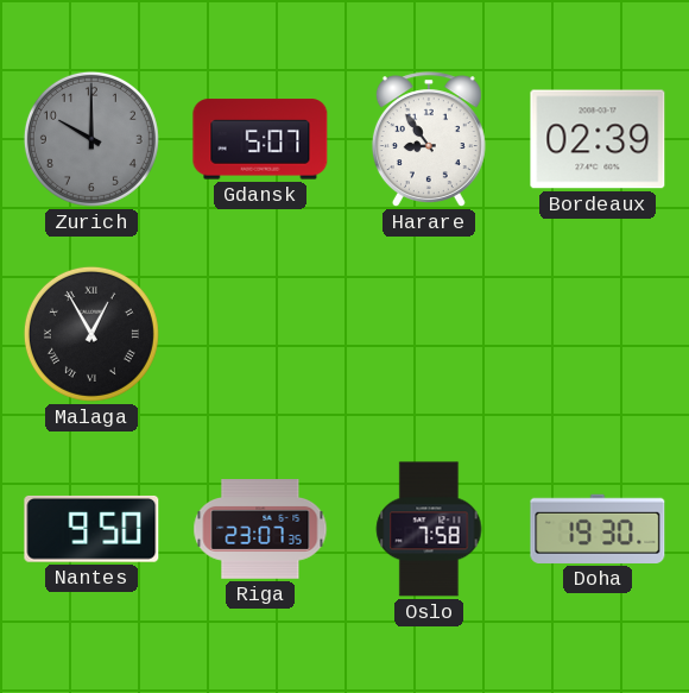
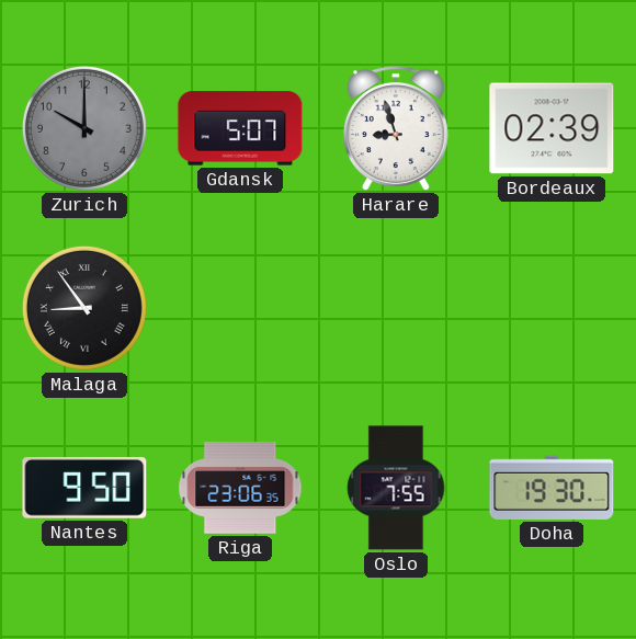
Harare: 8:54 -> 8:57
Malaga: 12:55 -> 8:54
Riga: 23:07 -> 23:06
Oslo: 7:58 -> 7:55
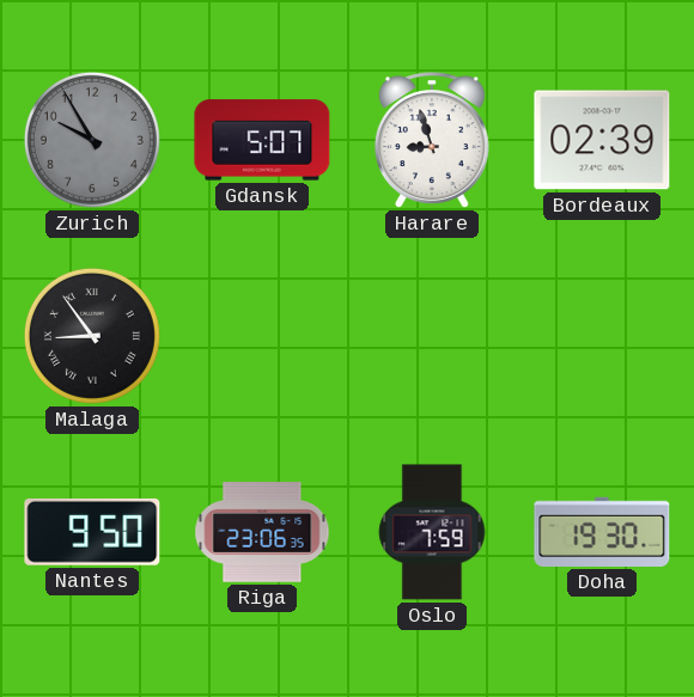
Zurich: 10:00 -> 9:55
Oslo: 7:55 -> 7:59
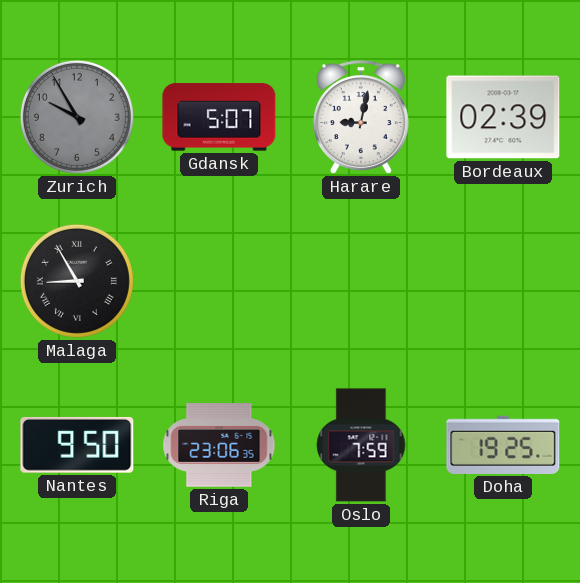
Harare: 8:57 -> 9:02
Malaga: 8:54 -> 8:55
Doha: 19:30 -> 19:25
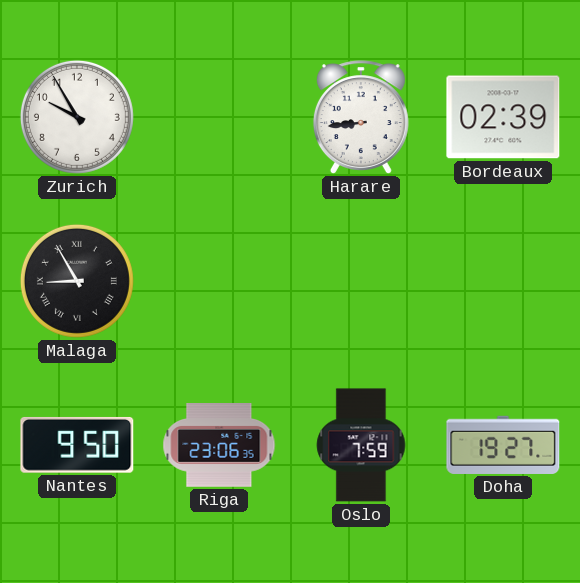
Zurich dial: grey -> white
Gdansk: 5:07 -> none
Harare: 9:02 -> 8:44
Doha: 19:25 -> 19:27
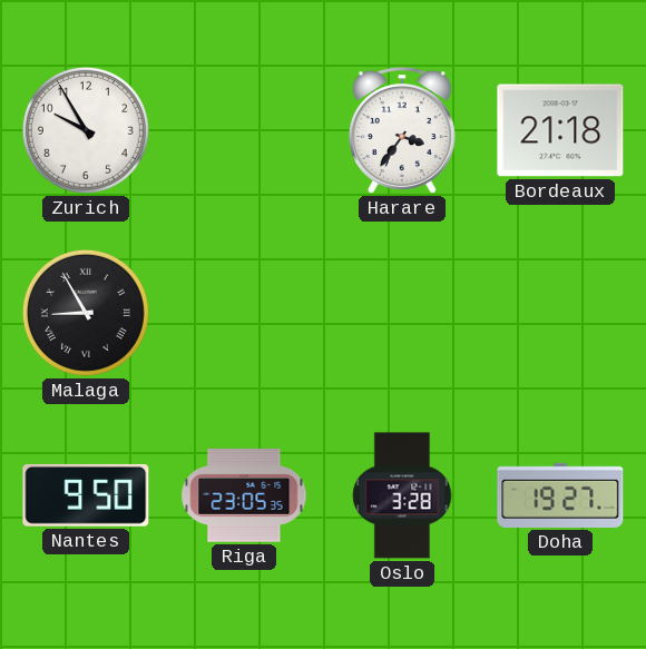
Harare: 8:44 -> 3:36
Bordeaux: 02:39 -> 21:18
Riga: 23:06 -> 23:05
Oslo: 7:59 -> 3:28
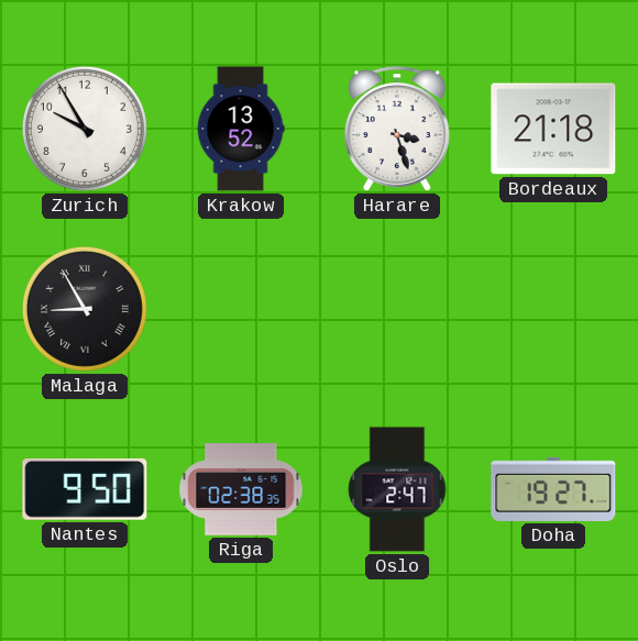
Krakow: none -> 13:52
Harare: 3:36 -> 3:27
Riga: 23:05 -> 02:38
Oslo: 3:28 -> 2:47
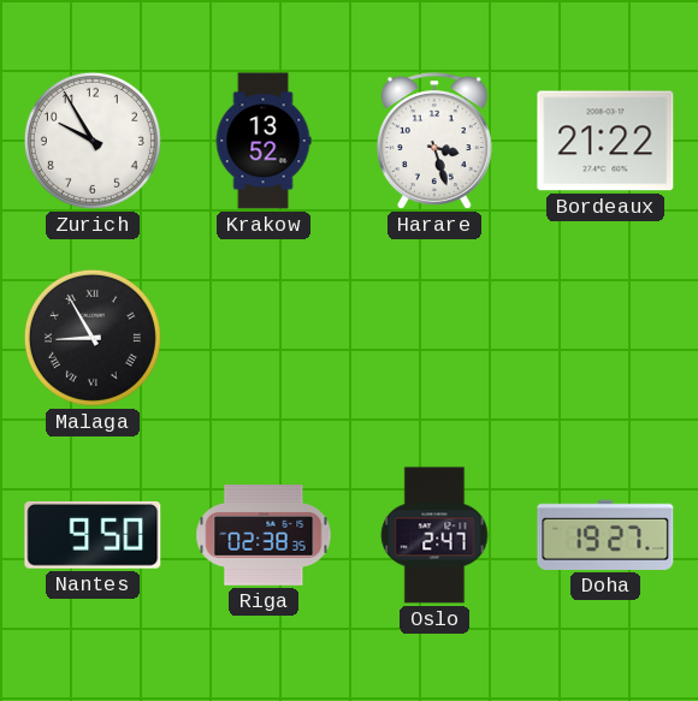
Bordeaux: 21:18 -> 21:22
